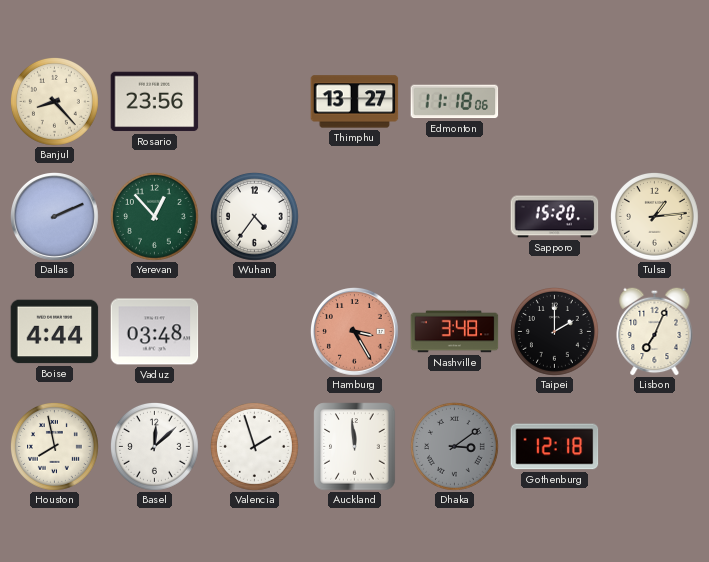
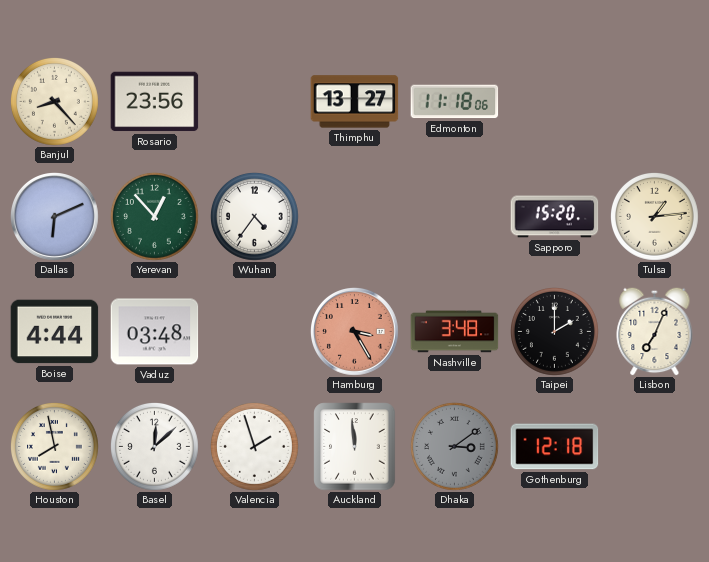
Dallas: 2:11 -> 6:11
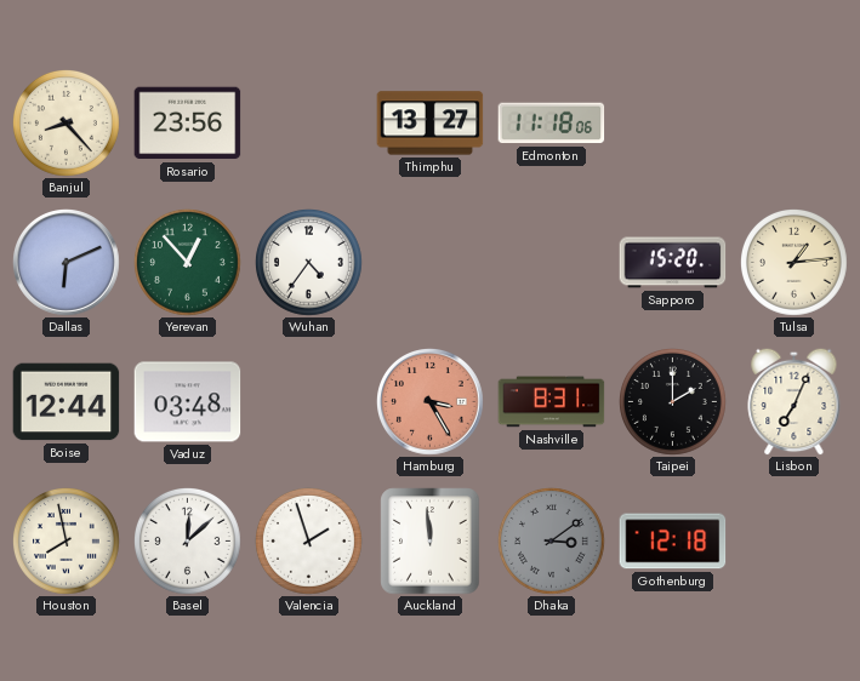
Boise: 4:44 -> 12:44
Nashville: 3:48 -> 8:31
